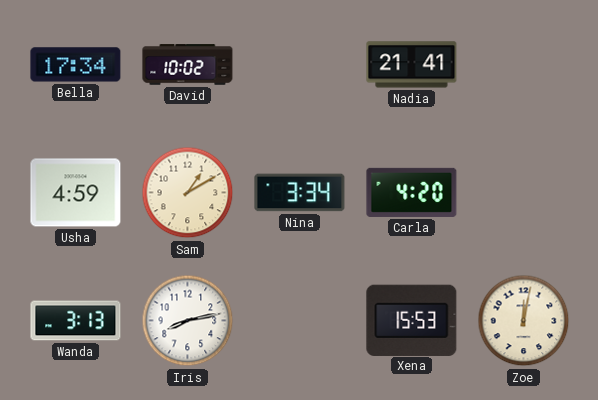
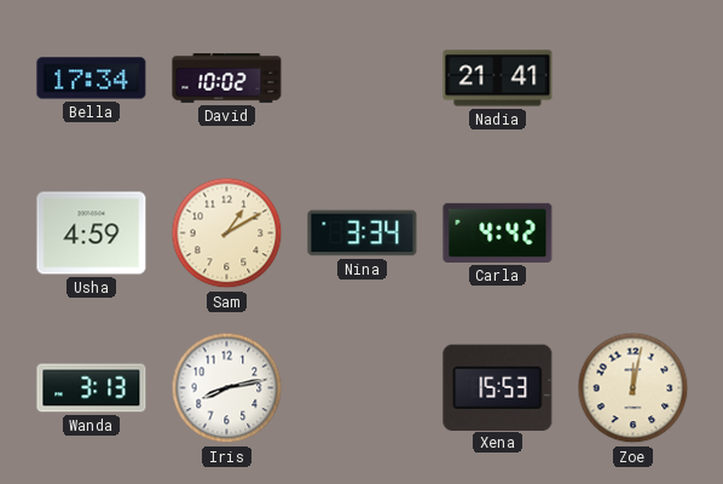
Carla: 4:20 -> 4:42
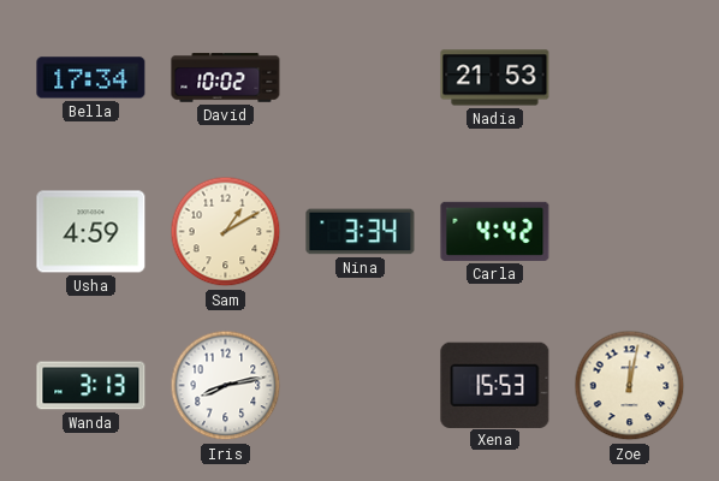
Nadia: 21:41 -> 21:53
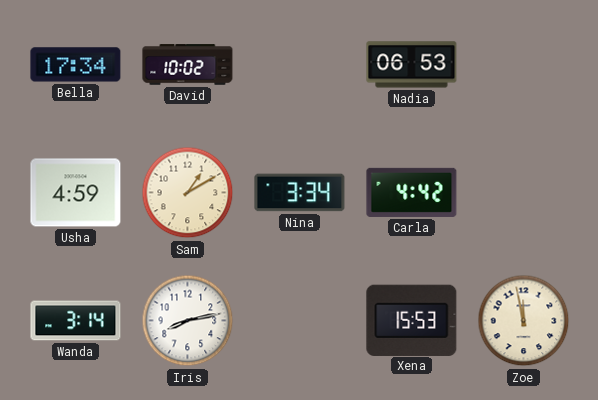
Nadia: 21:53 -> 06:53
Wanda: 3:13 -> 3:14
Zoe: 12:02 -> 11:58
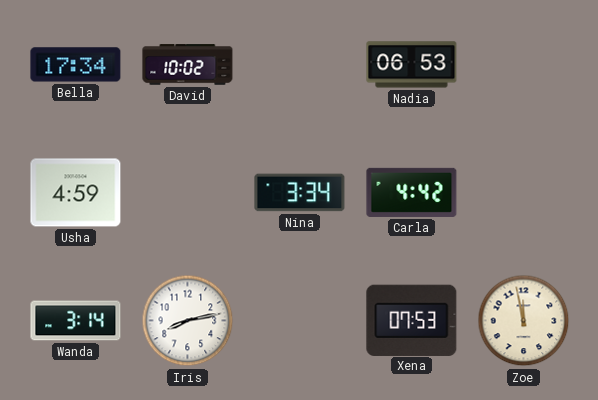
Sam: 1:10 -> none
Xena: 15:53 -> 07:53
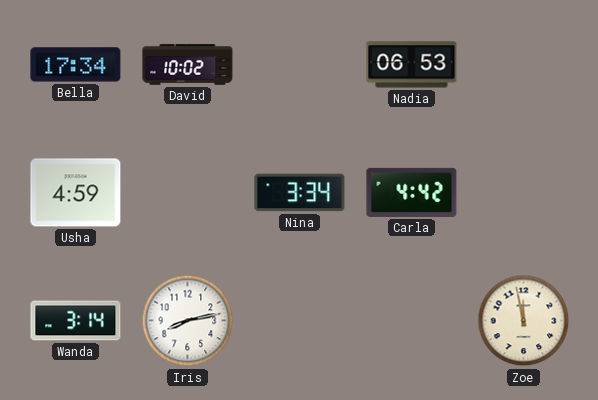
Xena: 07:53 -> none
